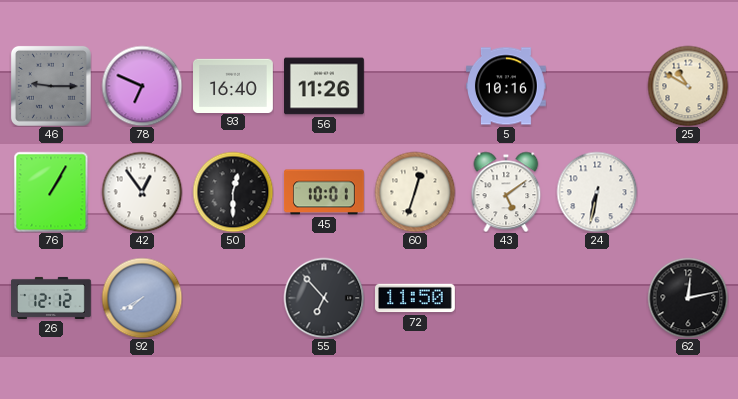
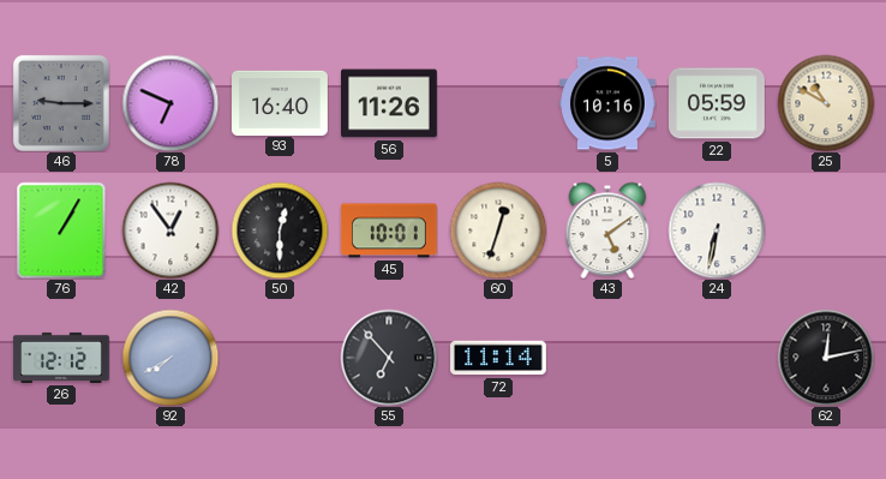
22: none -> 05:59
72: 11:50 -> 11:14
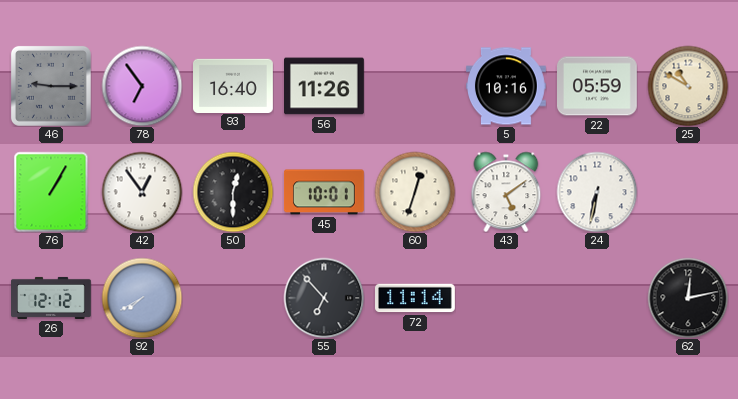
78: 6:49 -> 6:54
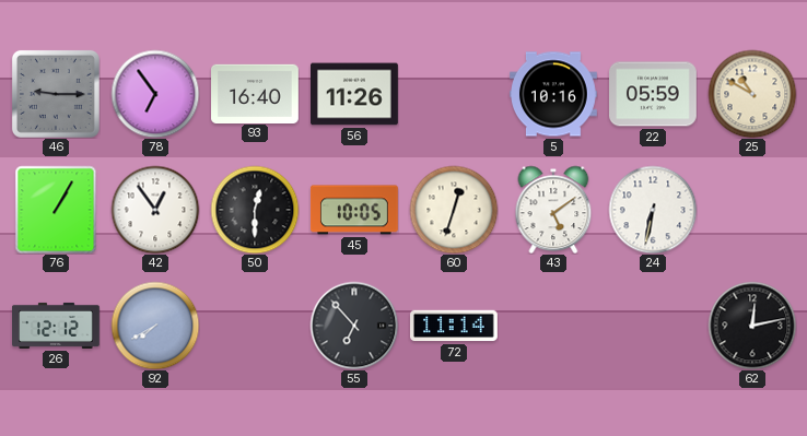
45: 10:01 -> 10:05
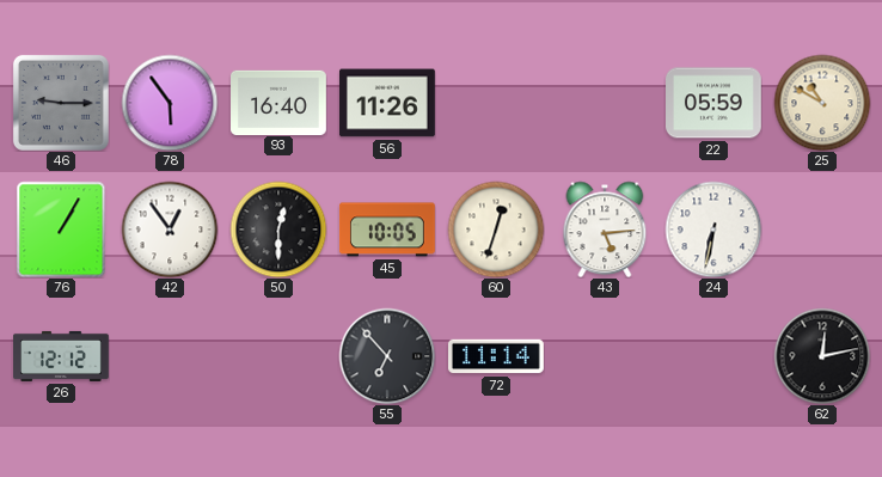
78: 6:54 -> 5:54
5: 10:16 -> none
43: 5:09 -> 5:14
92: 7:40 -> none
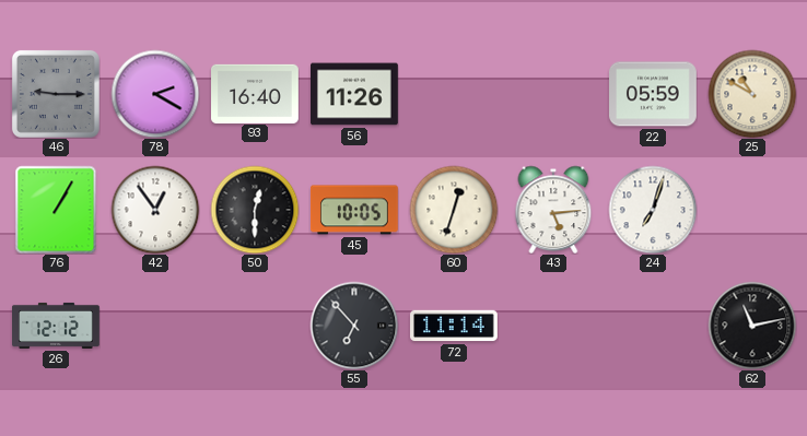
78: 5:54 -> 2:20
24: 6:32 -> 7:03
62: 12:13 -> 11:13
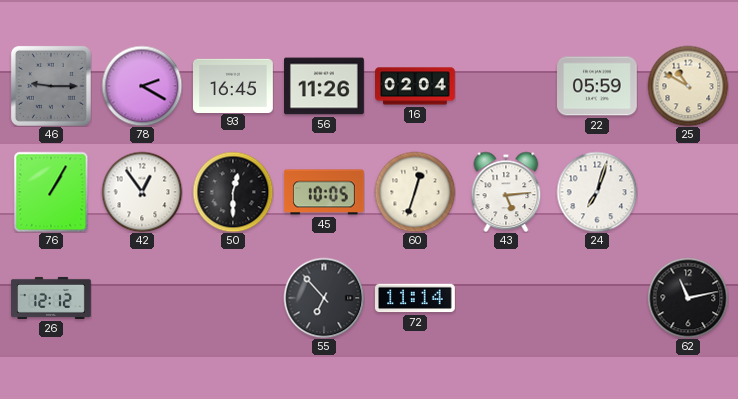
93: 16:40 -> 16:45
16: none -> 02:04
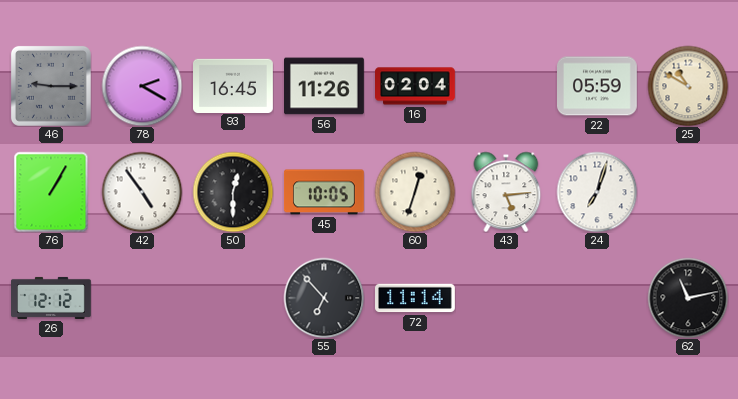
42: 12:54 -> 4:54
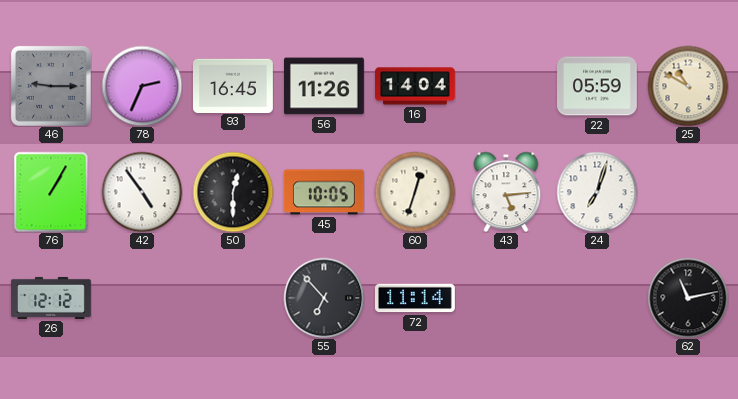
78: 2:20 -> 2:34
16: 02:04 -> 14:04
